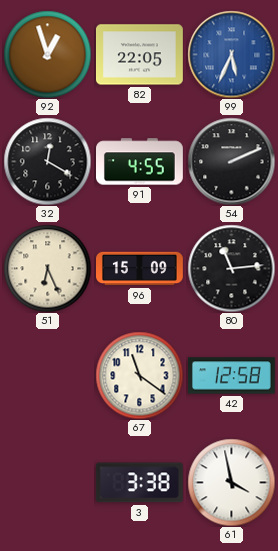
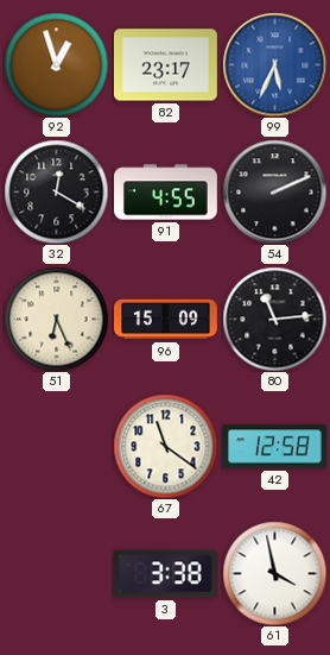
82: 22:05 -> 23:17
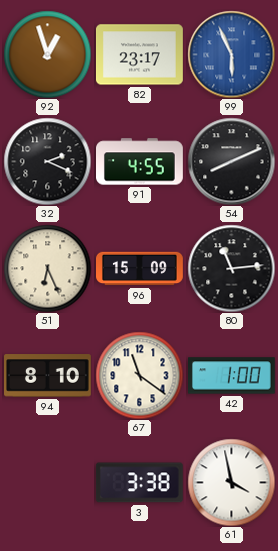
99: 5:34 -> 5:56
32: 12:20 -> 2:19
54: 2:11 -> 8:11
94: none -> 8:10
42: 12:58 -> 1:00
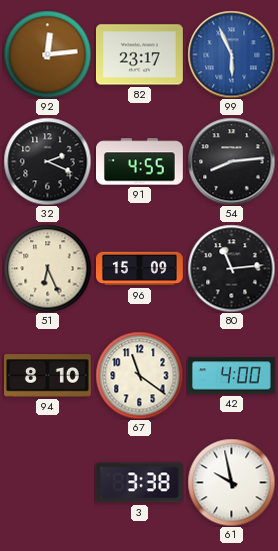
92: 12:57 -> 12:14
54: 8:11 -> 8:14
42: 1:00 -> 4:00
61: 3:58 -> 9:58
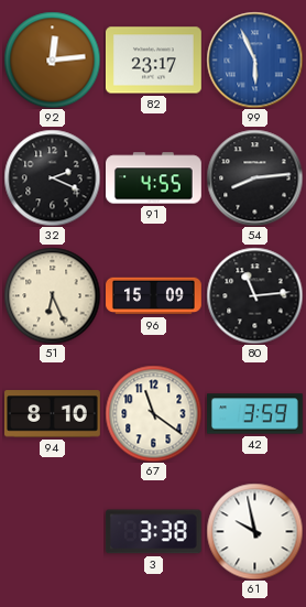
42: 4:00 -> 3:59
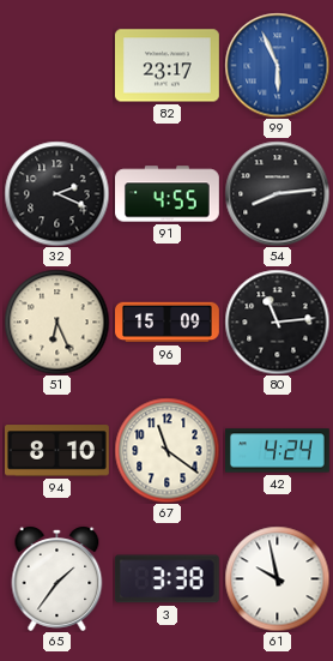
92: 12:14 -> none
42: 3:59 -> 4:24
65: none -> 1:36
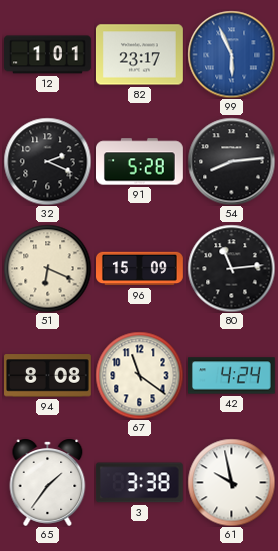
12: none -> 1:01
91: 4:55 -> 5:28
51: 6:26 -> 6:19
94: 8:10 -> 8:08
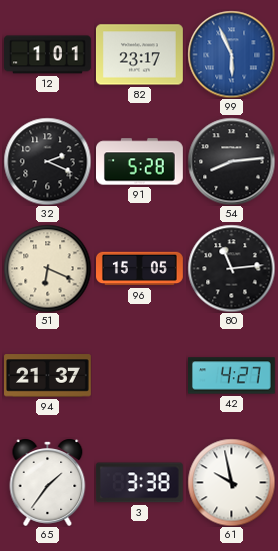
96: 15:09 -> 15:05
94: 8:08 -> 21:37
67: 11:21 -> none
42: 4:24 -> 4:27
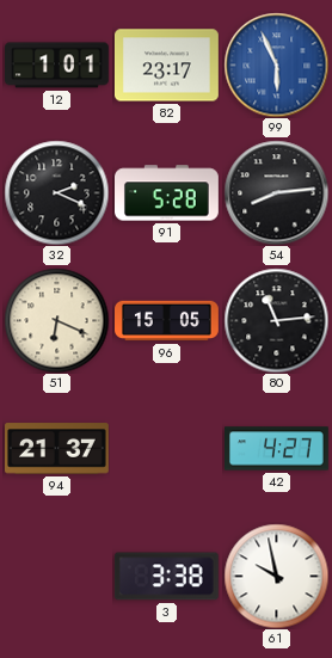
65: 1:36 -> none
